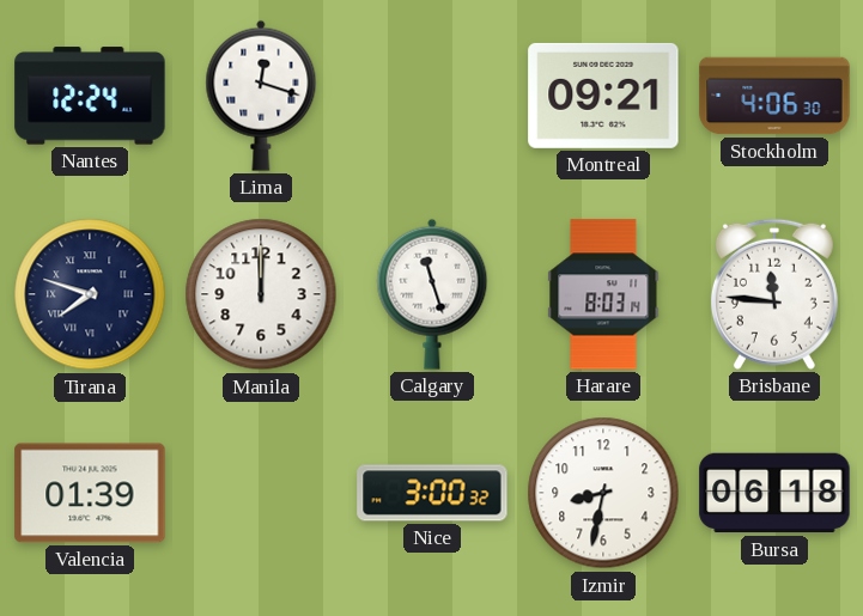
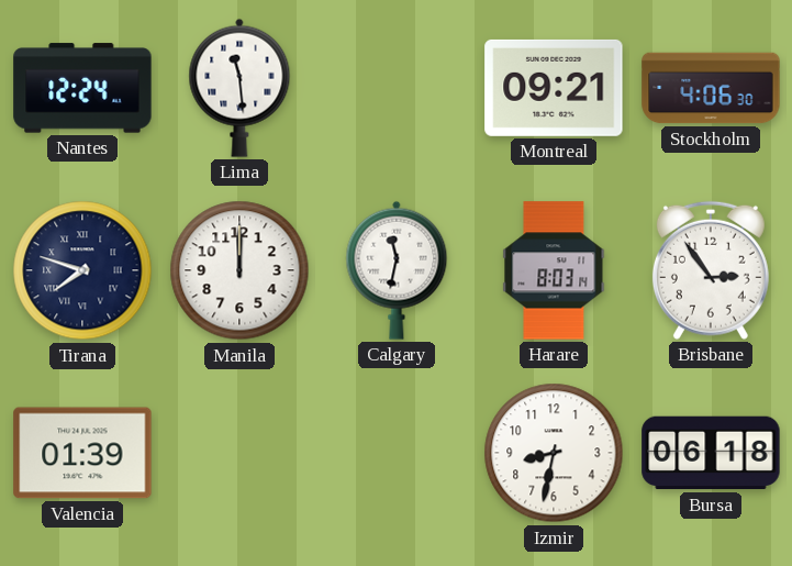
Lima: 12:18 -> 11:29
Calgary: 11:27 -> 11:32
Brisbane: 11:46 -> 2:54
Nice: 3:00 -> none
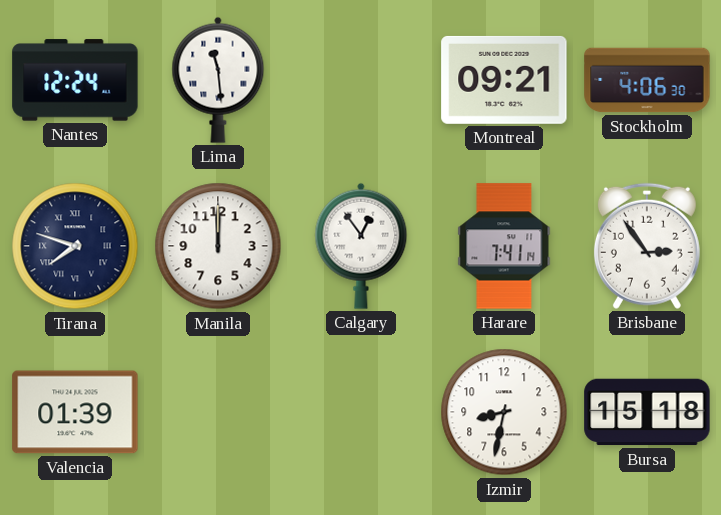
Calgary: 11:32 -> 12:54
Harare: 8:03 -> 7:41
Bursa: 06:18 -> 15:18
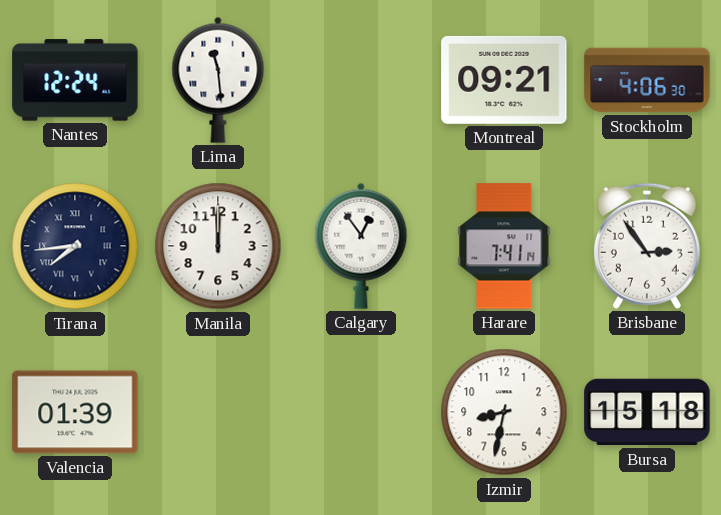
Tirana: 7:48 -> 7:44
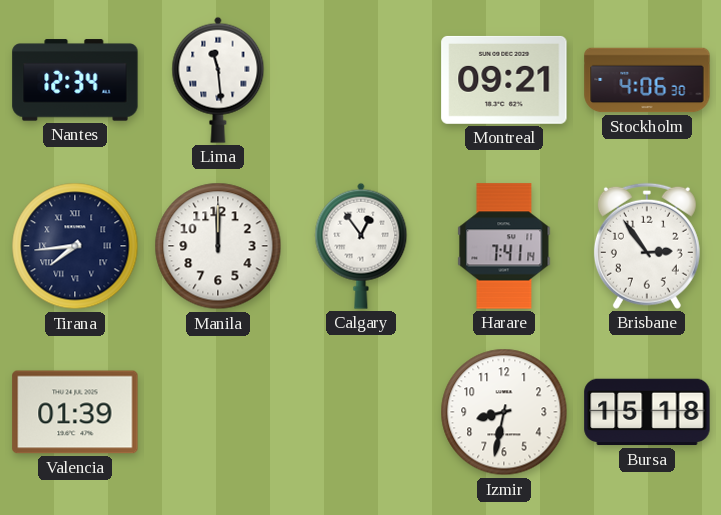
Nantes: 12:24 -> 12:34
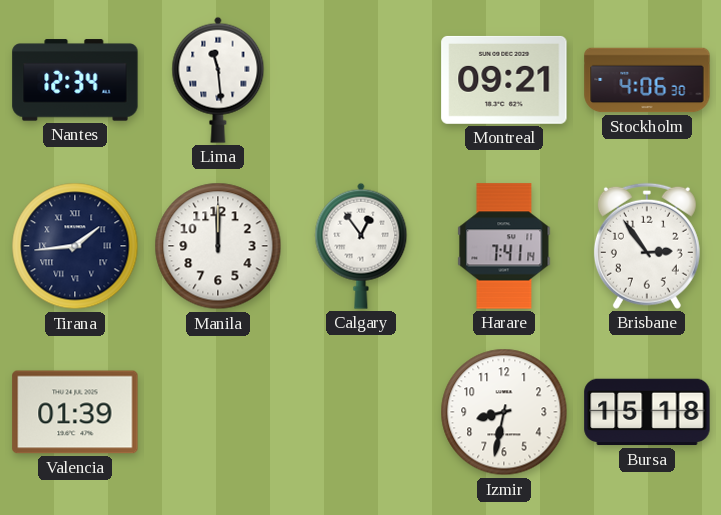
Tirana: 7:44 -> 1:44
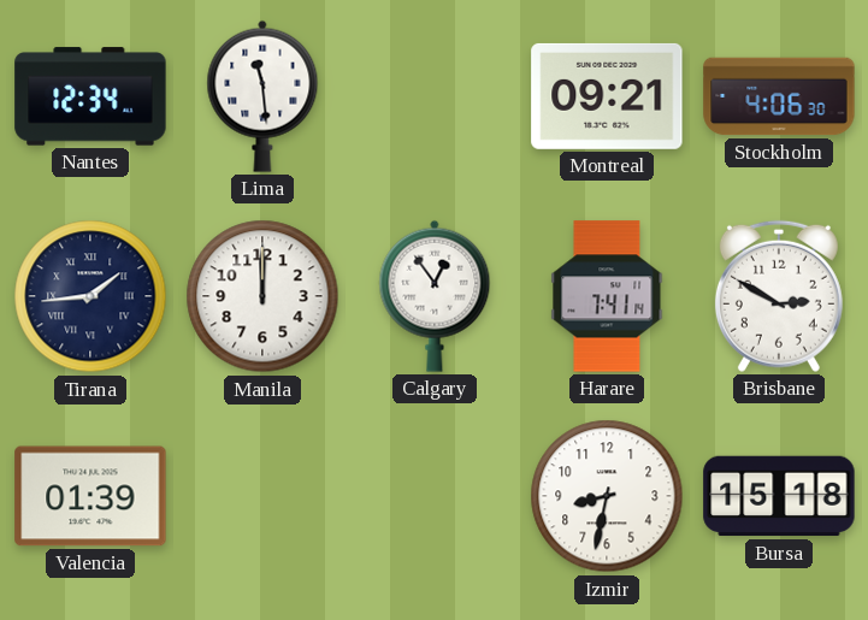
Brisbane: 2:54 -> 2:50
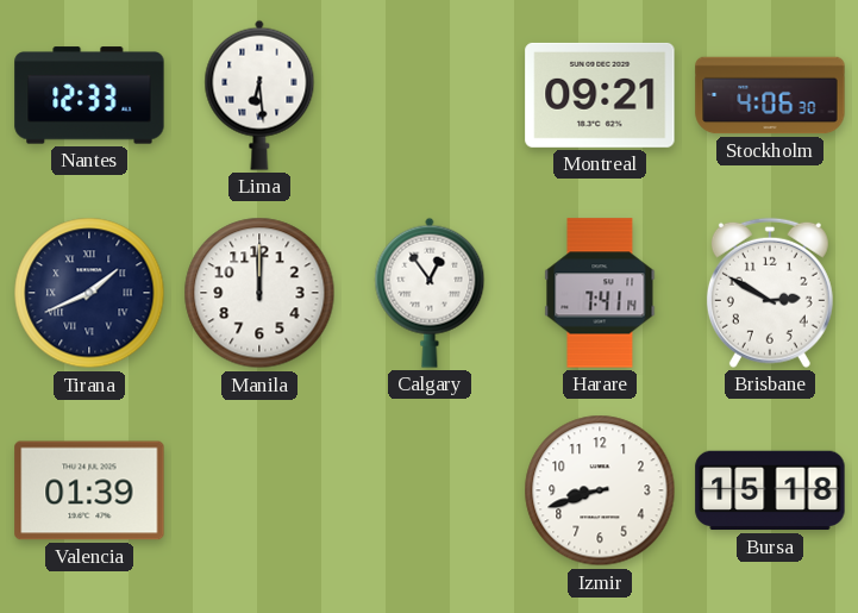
Nantes: 12:34 -> 12:33
Lima: 11:29 -> 6:29
Tirana: 1:44 -> 1:41
Izmir: 8:32 -> 8:42
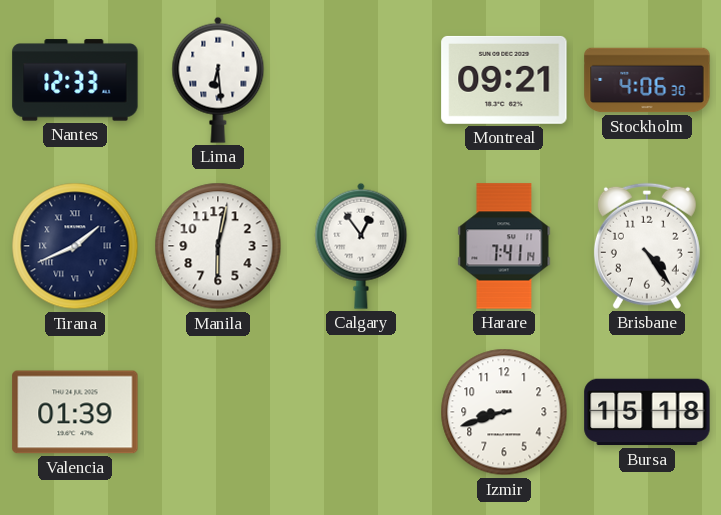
Manila: 12:00 -> 6:02
Brisbane: 2:50 -> 4:24
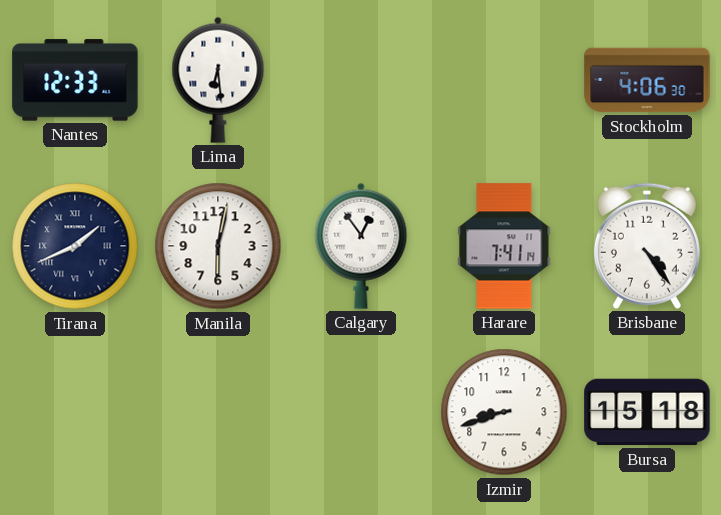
Montreal: 09:21 -> none
Valencia: 01:39 -> none
